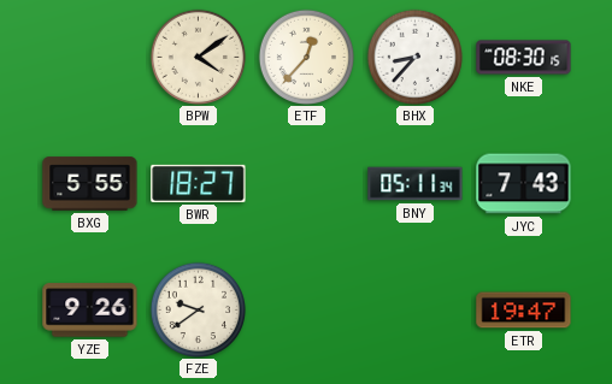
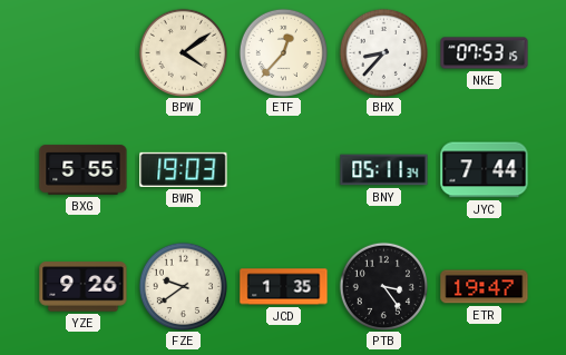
NKE: 08:30 -> 07:53
BWR: 18:27 -> 19:03
JYC: 7:43 -> 7:44
JCD: none -> 1:35
PTB: none -> 3:24
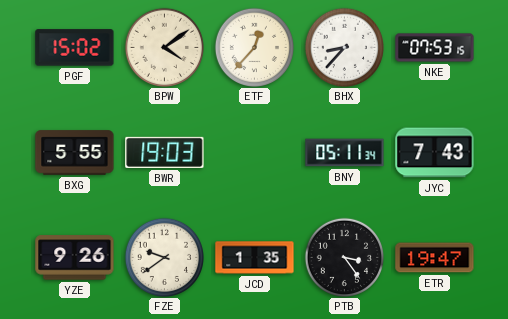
PGF: none -> 15:02
JYC: 7:44 -> 7:43
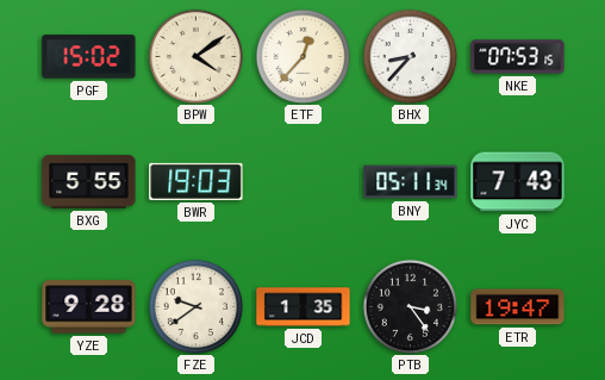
YZE: 9:26 -> 9:28
